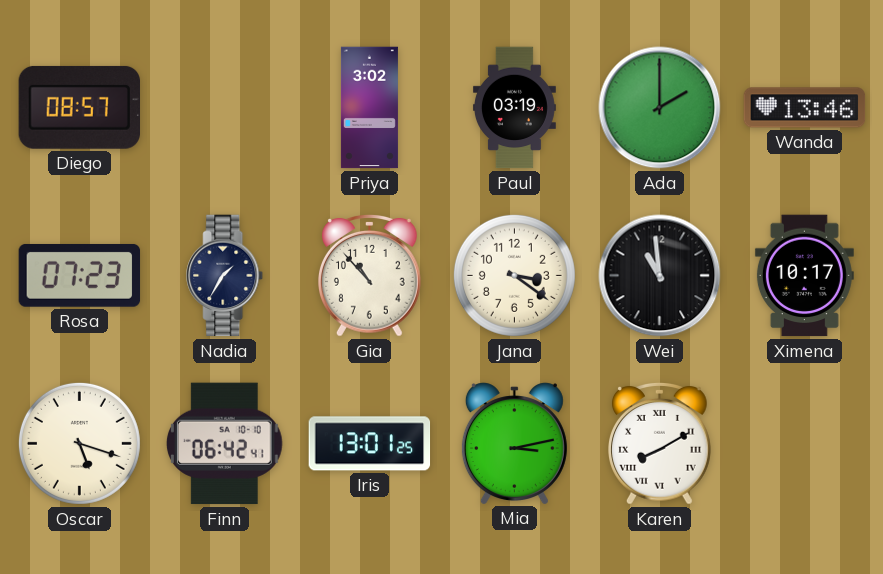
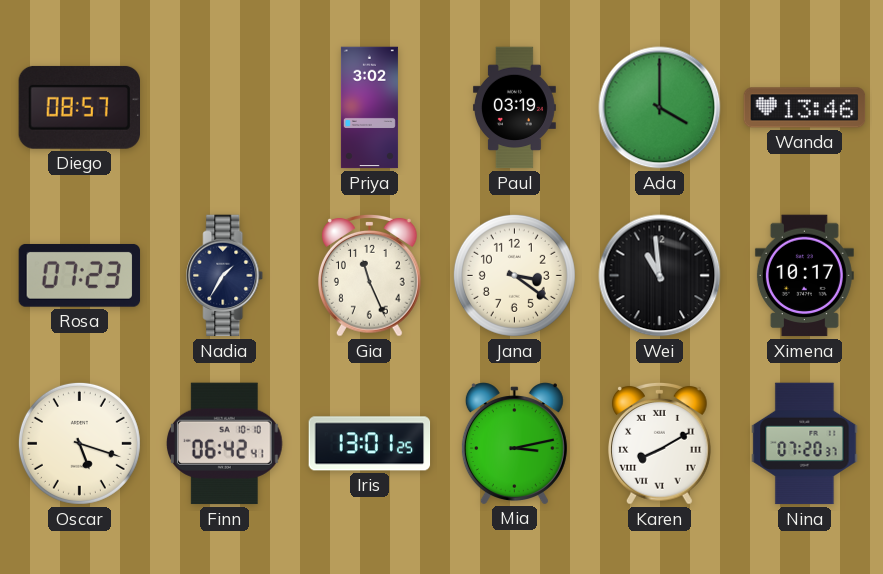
Ada: 2:00 -> 4:00
Gia: 10:53 -> 11:26
Nina: none -> 07:20
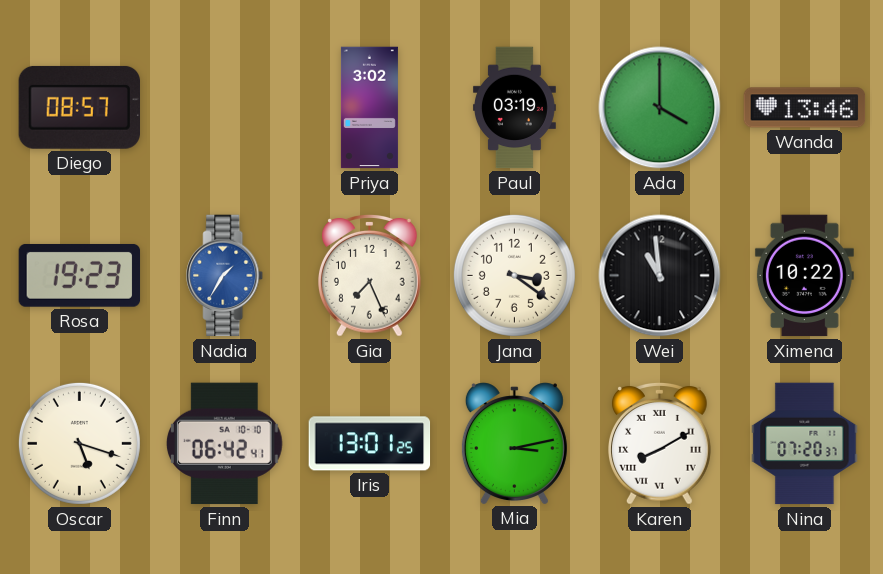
Rosa: 07:23 -> 19:23
Nadia dial: navy -> blue
Gia: 11:26 -> 7:26
Ximena: 10:17 -> 10:22
